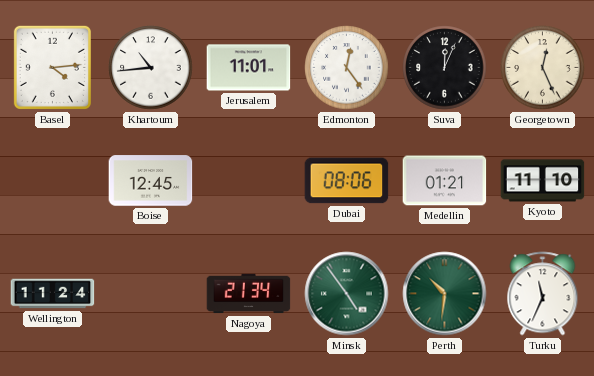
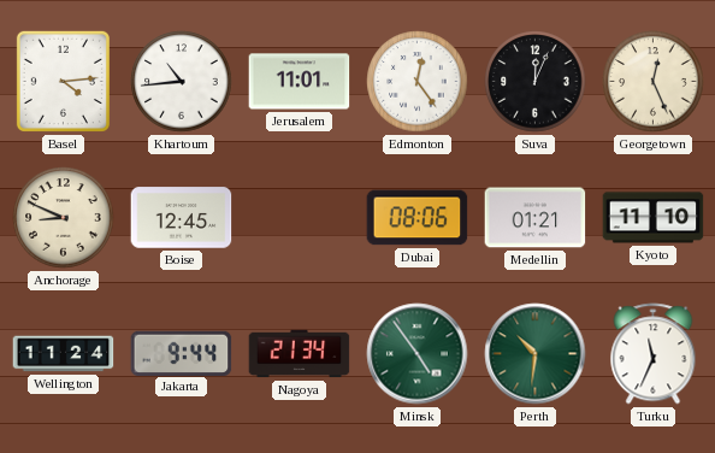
Anchorage: none -> 8:49
Jakarta: none -> 9:44
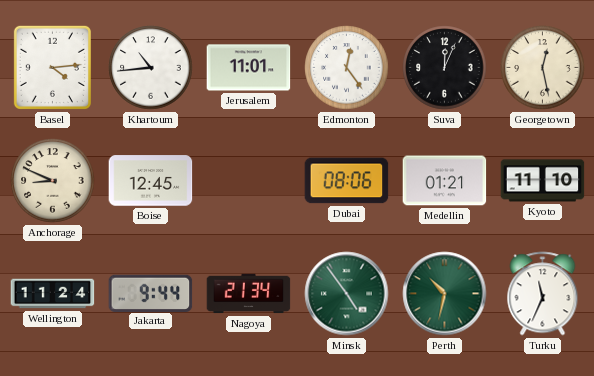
Georgetown: 12:26 -> 12:28
Perth: 10:31 -> 10:32
